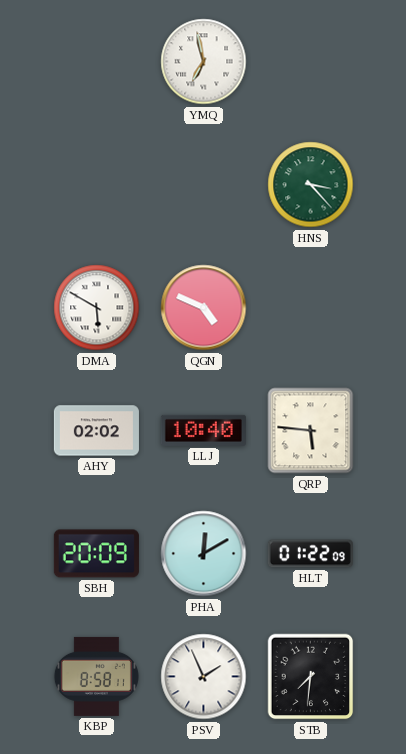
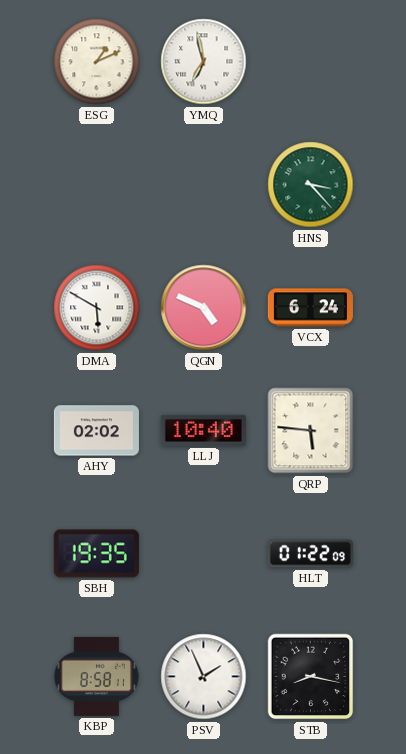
ESG: none -> 1:11
VCX: none -> 6:24
SBH: 20:09 -> 19:35
PHA: 12:10 -> none
STB: 7:31 -> 8:17
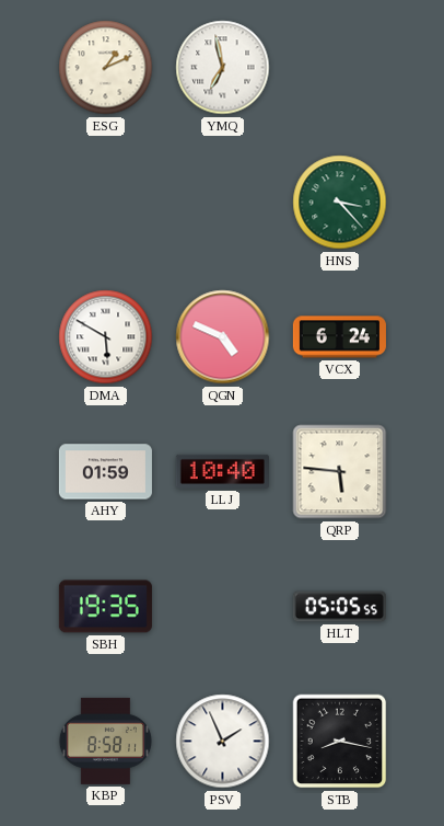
AHY: 02:02 -> 01:59
HLT: 01:22 -> 05:05
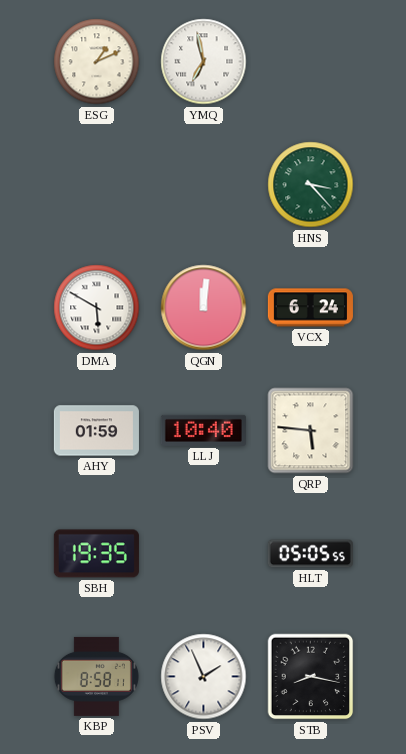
QGN: 4:49 -> 12:01
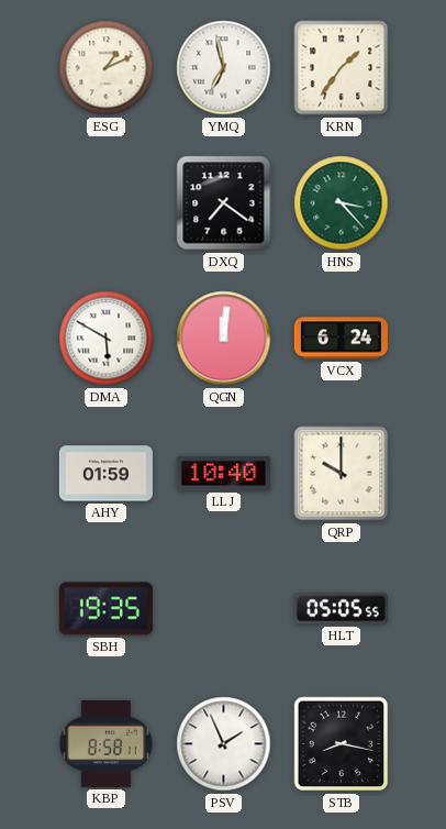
KRN: none -> 1:36
DXQ: none -> 7:21
QRP: 5:46 -> 10:00
